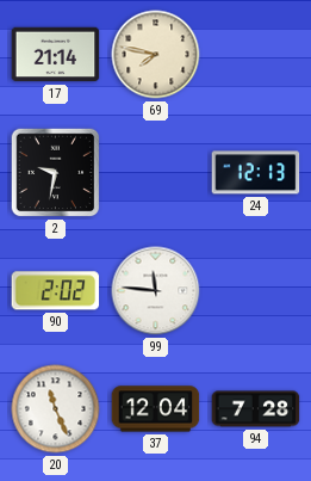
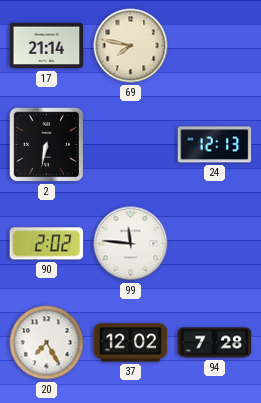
2: 9:32 -> 6:32
20: 11:26 -> 7:25
37: 12:04 -> 12:02
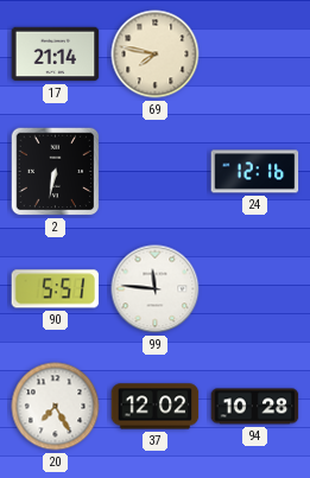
24: 12:13 -> 12:16
90: 2:02 -> 5:51
94: 7:28 -> 10:28
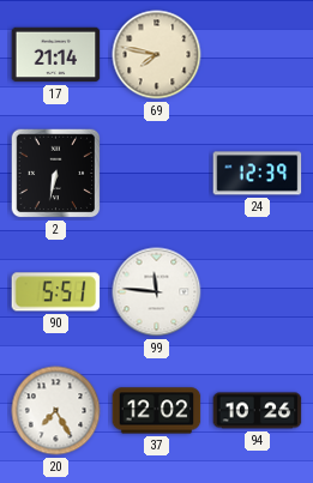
24: 12:16 -> 12:39
94: 10:28 -> 10:26
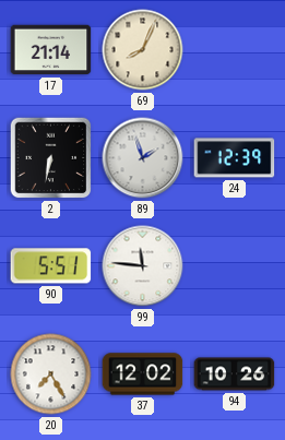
69: 7:47 -> 8:04
89: none -> 1:57
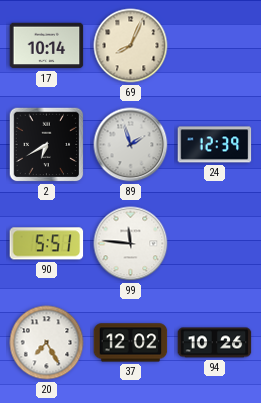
17: 21:14 -> 10:14
2: 6:32 -> 6:40
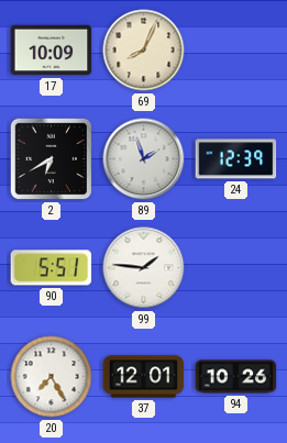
17: 10:14 -> 10:09
99: 11:46 -> 1:46
37: 12:02 -> 12:01
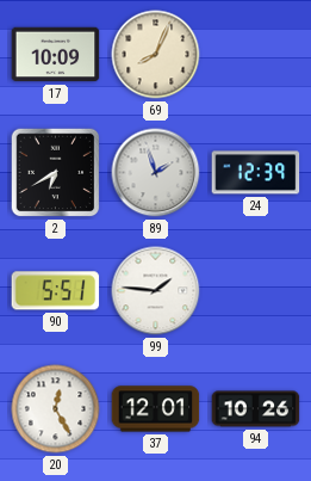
20: 7:25 -> 12:25
